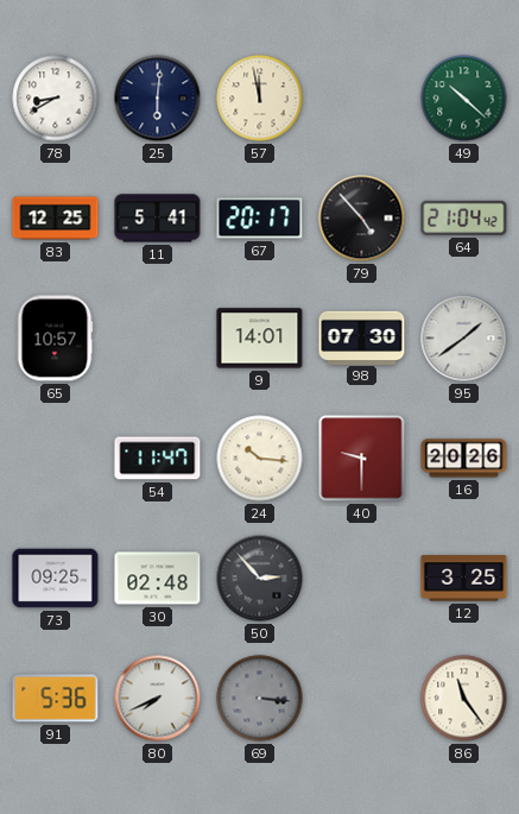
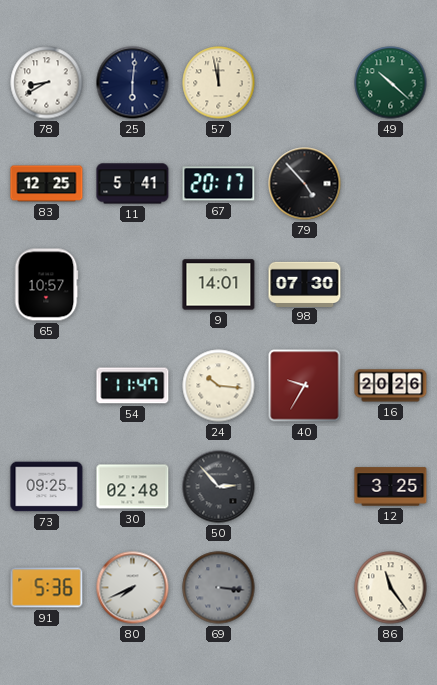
64: 21:04 -> none
95: 1:39 -> none
40: 9:30 -> 9:35
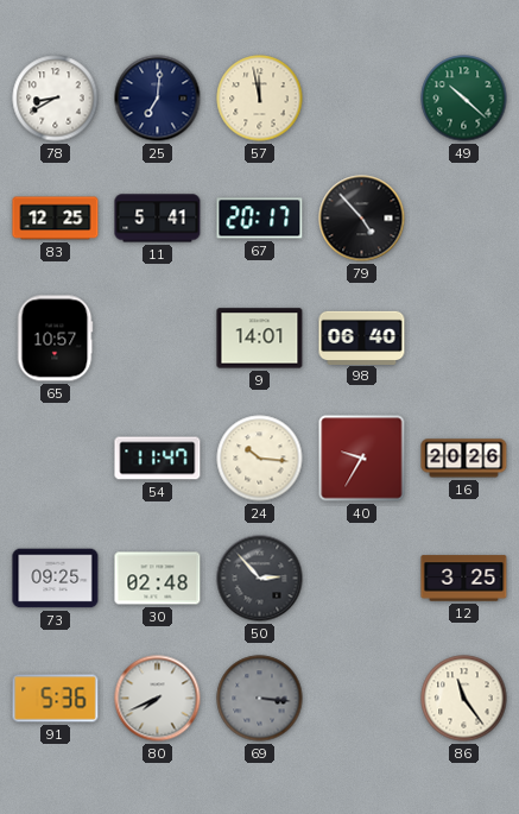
25: 6:01 -> 7:01
98: 07:30 -> 06:40
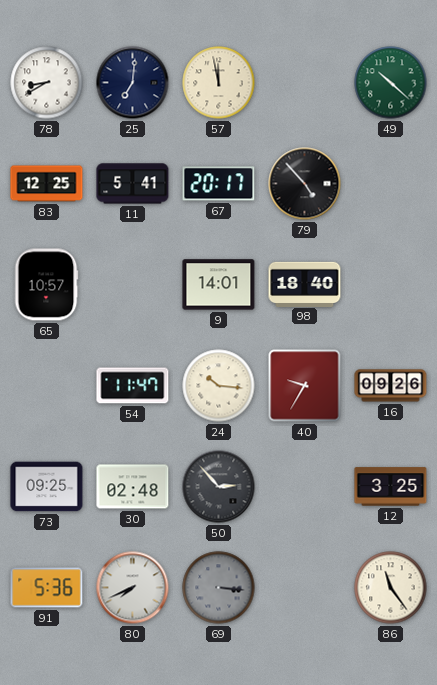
98: 06:40 -> 18:40
16: 20:26 -> 09:26
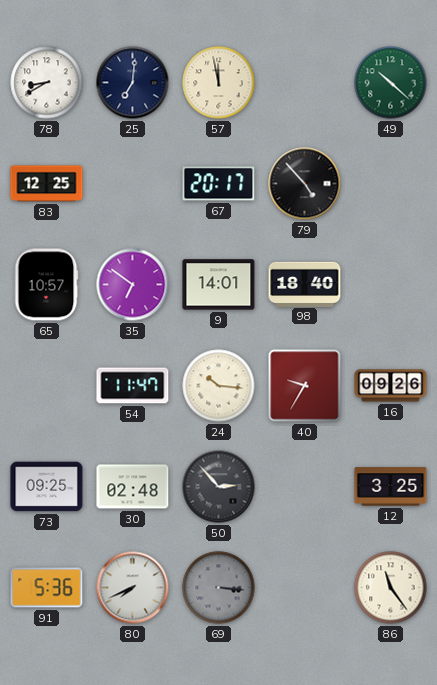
11: 5:41 -> none
35: none -> 6:51
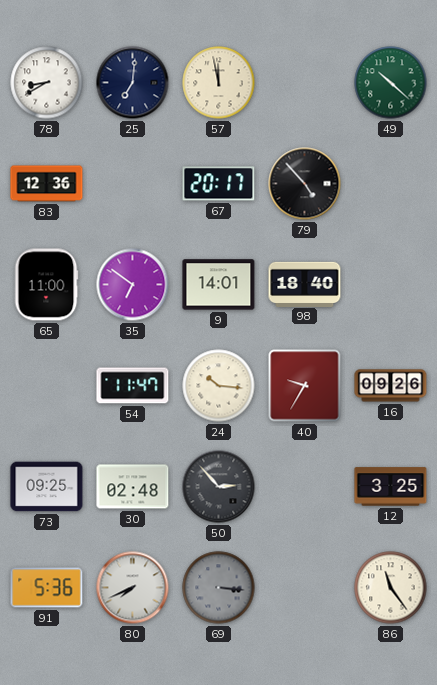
83: 12:25 -> 12:36
65: 10:57 -> 11:00
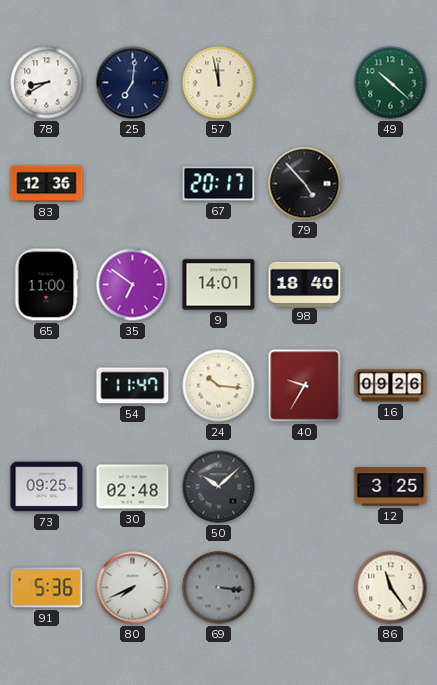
50: 2:53 -> 10:08
